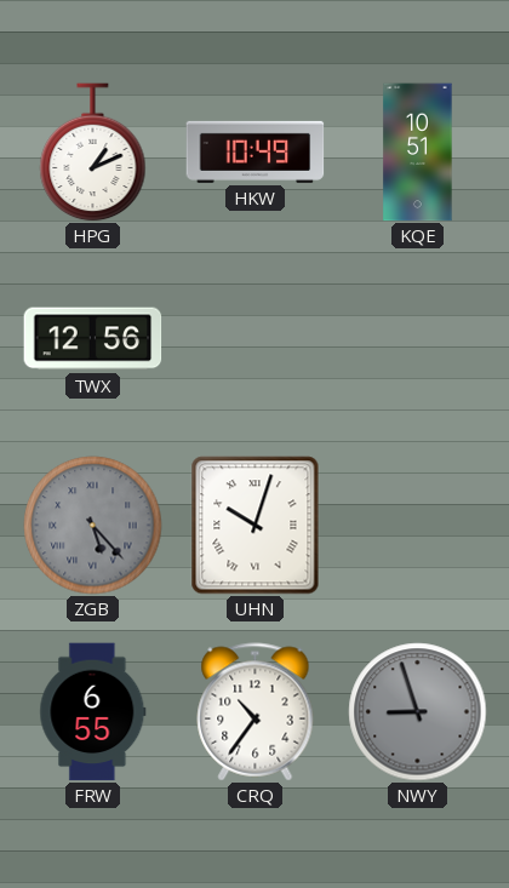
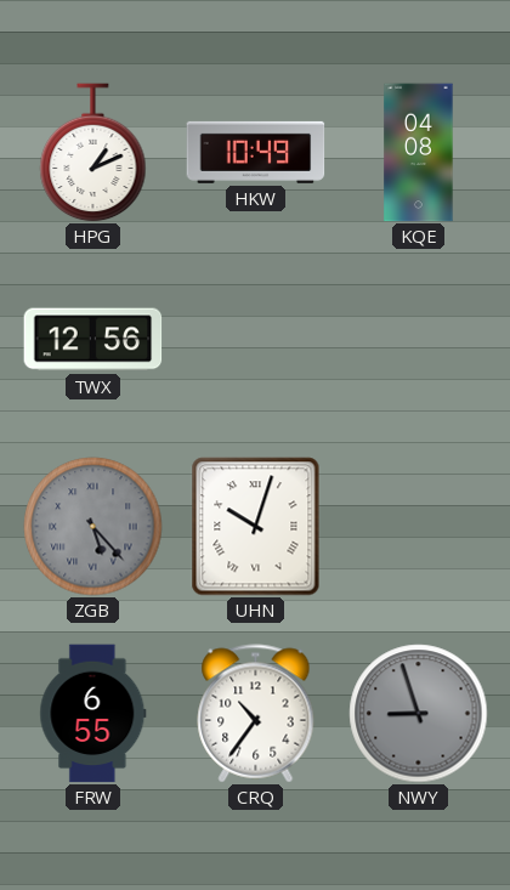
KQE: 10:51 -> 04:08
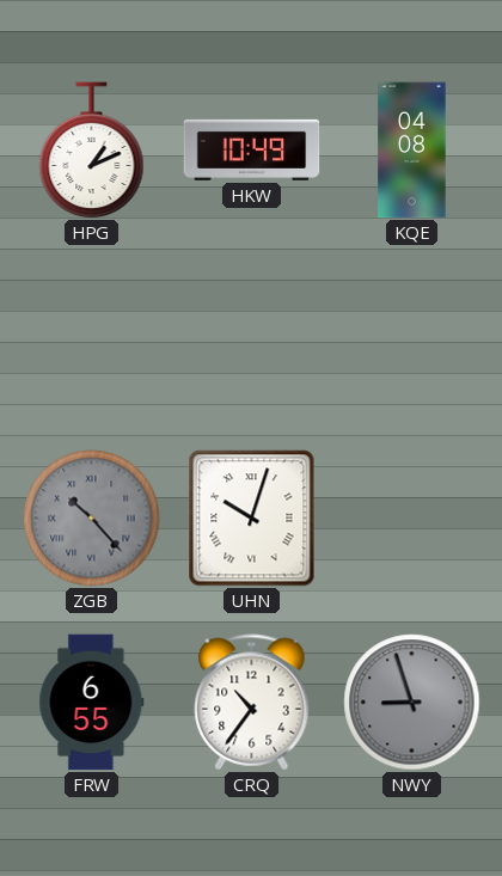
TWX: 12:56 -> none
ZGB: 5:23 -> 10:23
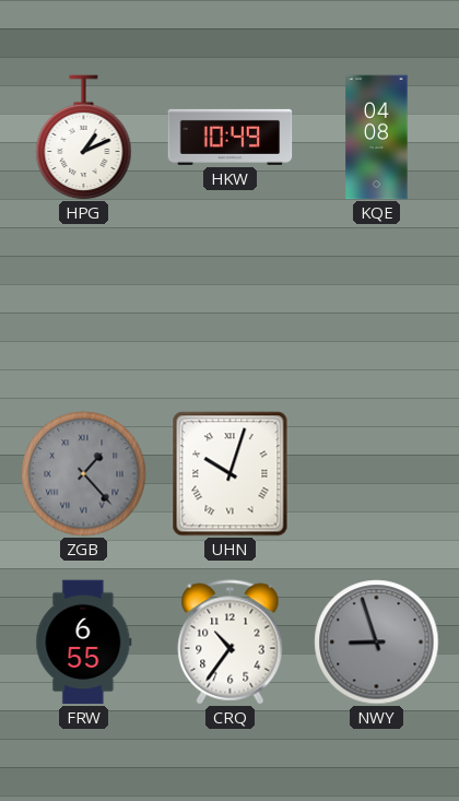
ZGB: 10:23 -> 1:23
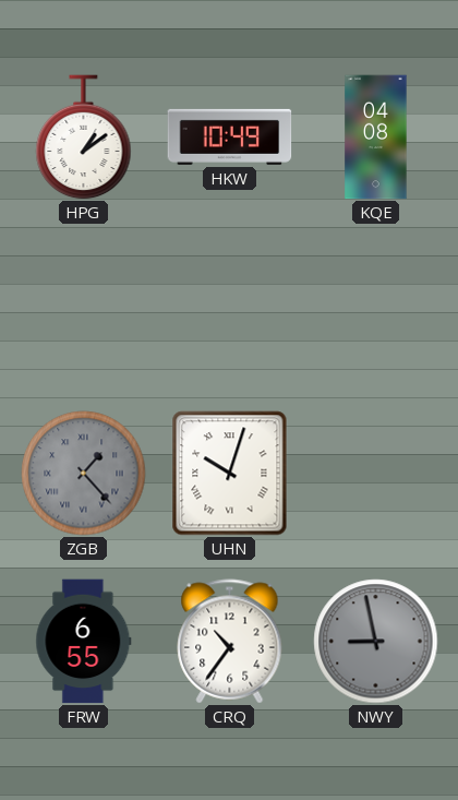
HPG: 1:11 -> 1:09
NWY: 8:57 -> 8:58
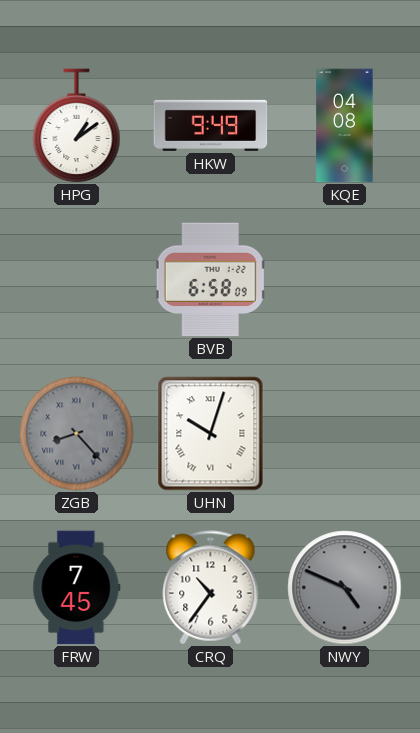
HKW: 10:49 -> 9:49
BVB: none -> 6:58
ZGB: 1:23 -> 8:23
FRW: 6:55 -> 7:45
NWY: 8:58 -> 4:49
